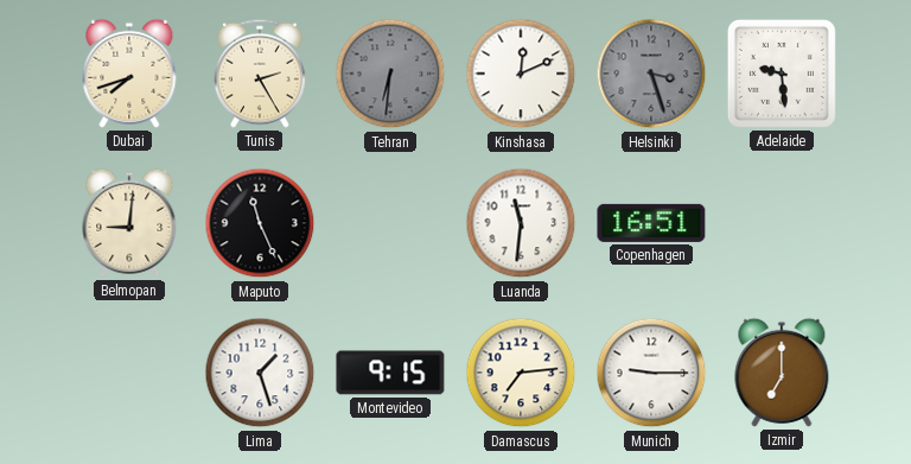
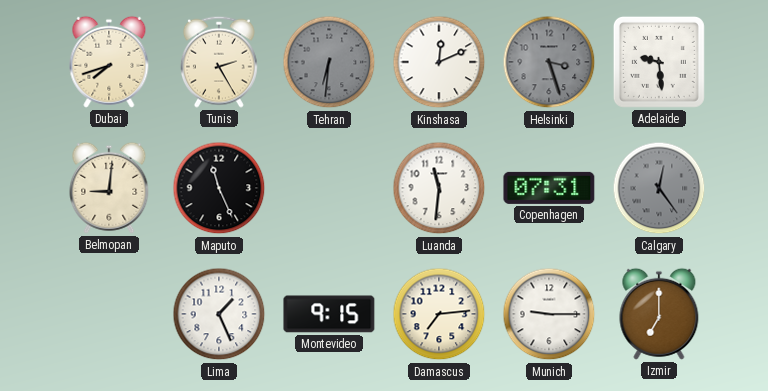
Copenhagen: 16:51 -> 07:31
Calgary: none -> 12:24
Lima: 1:27 -> 1:26
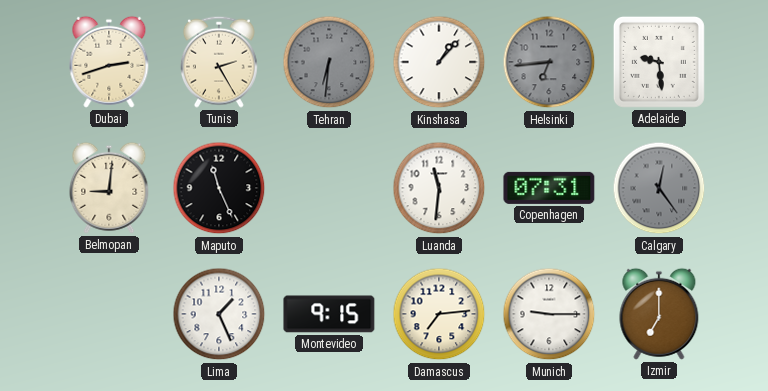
Dubai: 7:42 -> 2:42
Kinshasa: 12:11 -> 1:07
Helsinki: 3:27 -> 6:44
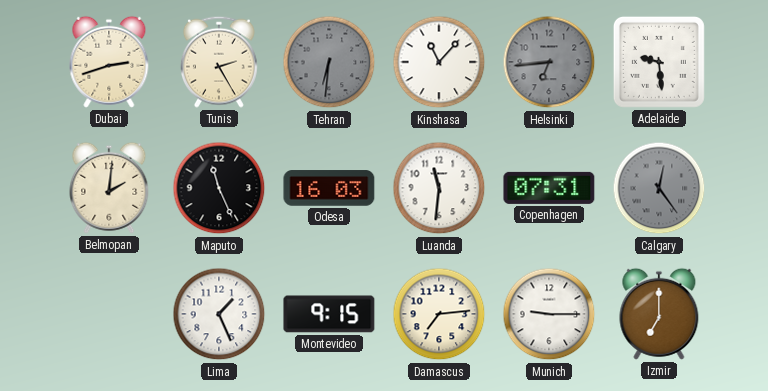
Kinshasa: 1:07 -> 11:07
Belmopan: 9:01 -> 2:01
Odesa: none -> 16:03
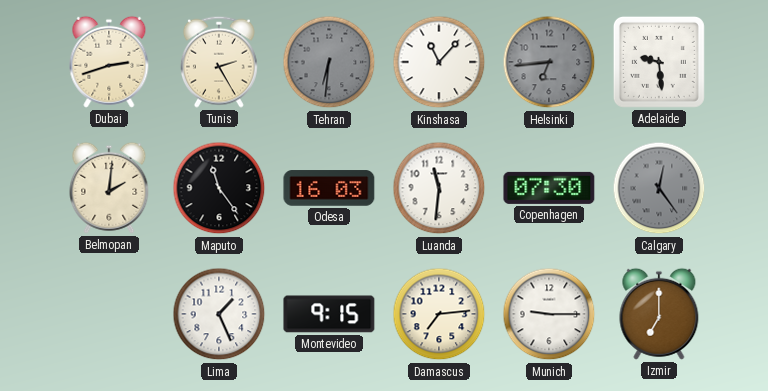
Maputo: 11:26 -> 11:24
Copenhagen: 07:31 -> 07:30
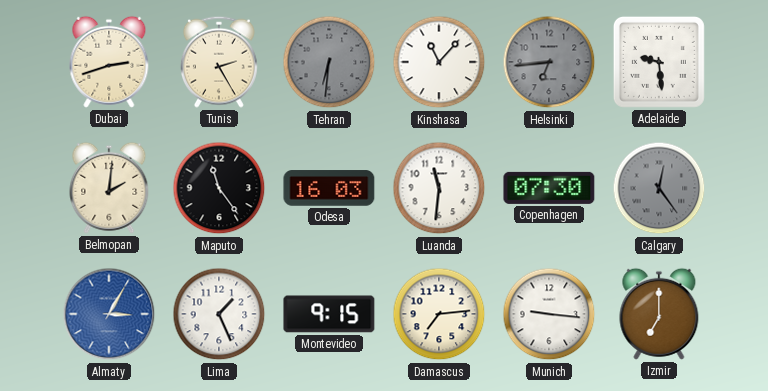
Almaty: none -> 3:05
Munich: 9:15 -> 9:16
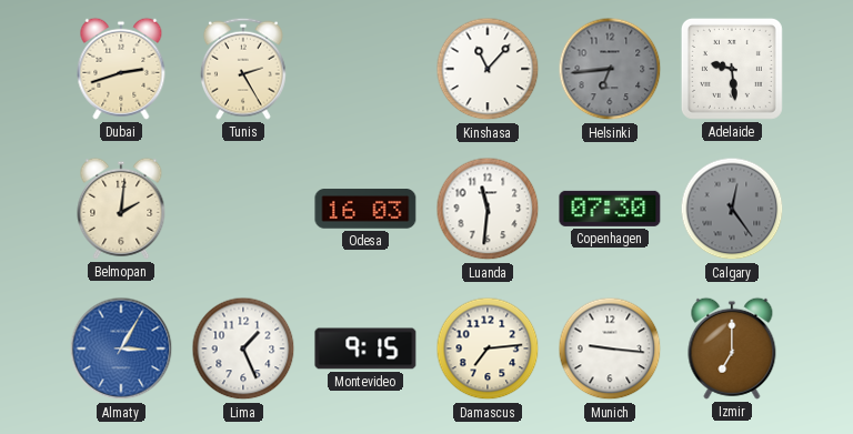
Tehran: 6:31 -> none
Maputo: 11:24 -> none
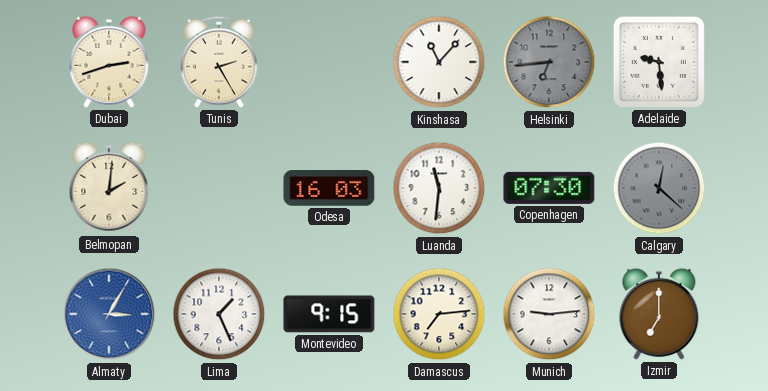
Calgary: 12:24 -> 12:22
Munich: 9:16 -> 9:14
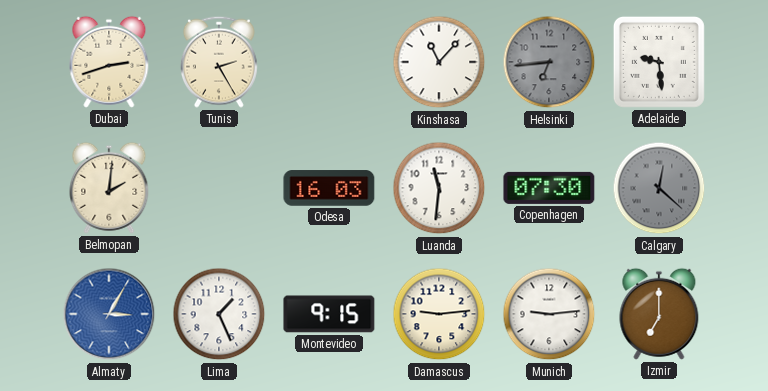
Damascus: 7:14 -> 9:14
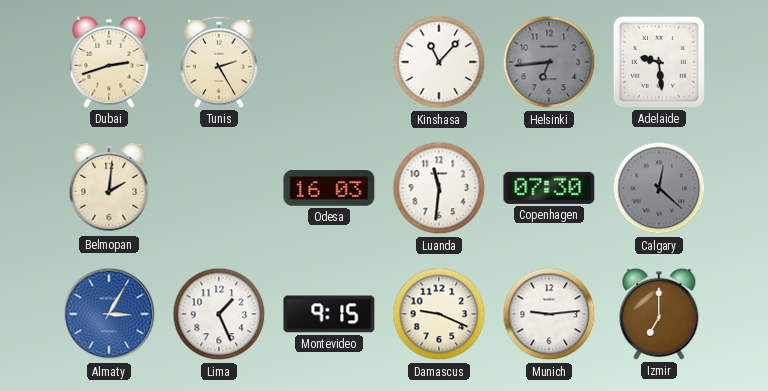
Damascus: 9:14 -> 9:19
